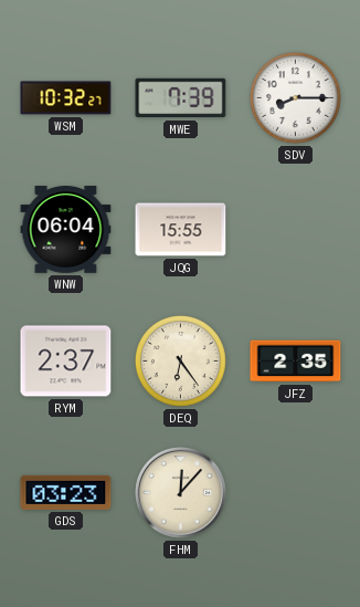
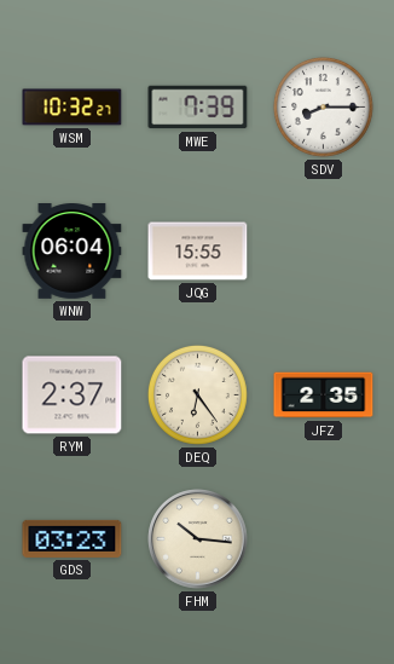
FHM: 12:07 -> 10:16
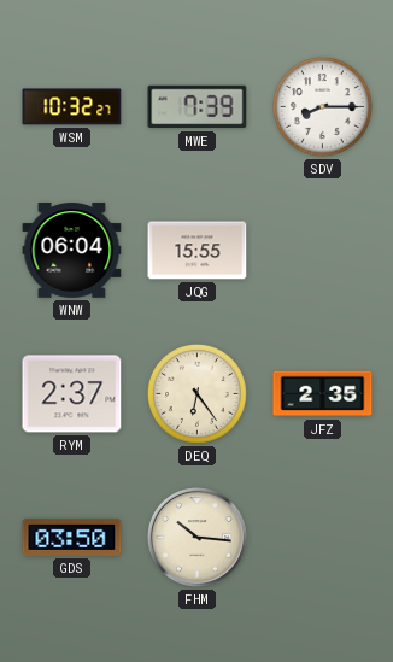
GDS: 03:23 -> 03:50
